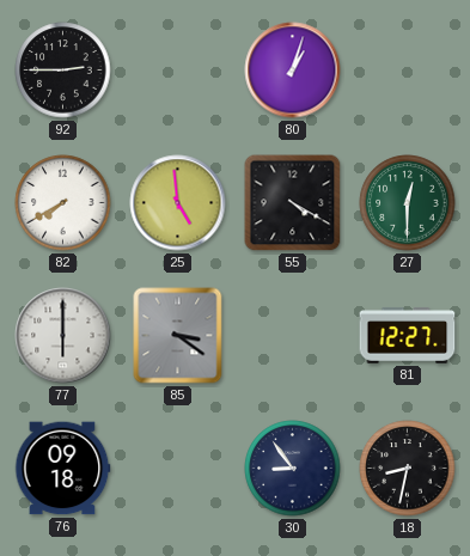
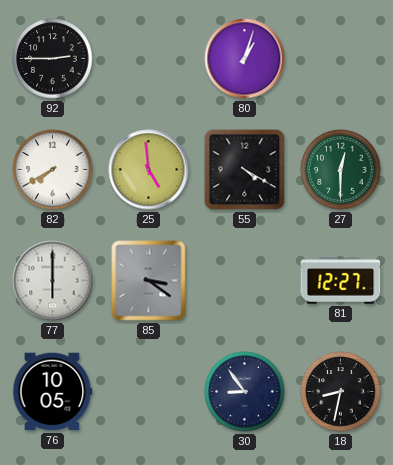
76: 09:18 -> 10:05
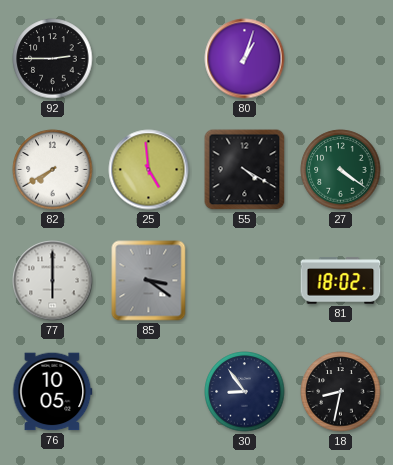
27: 12:30 -> 4:21
81: 12:27 -> 18:02
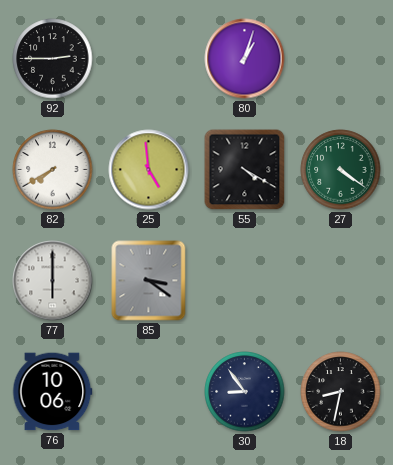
81: 18:02 -> none
76: 10:05 -> 10:06
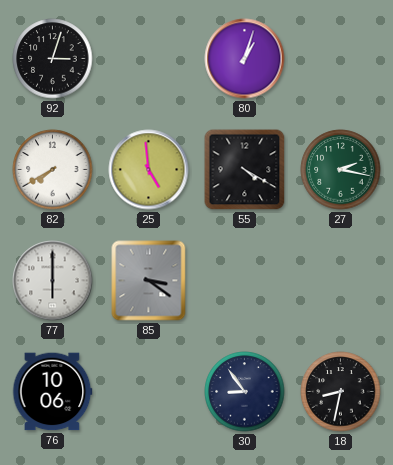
92: 2:45 -> 3:03
27: 4:21 -> 2:17
